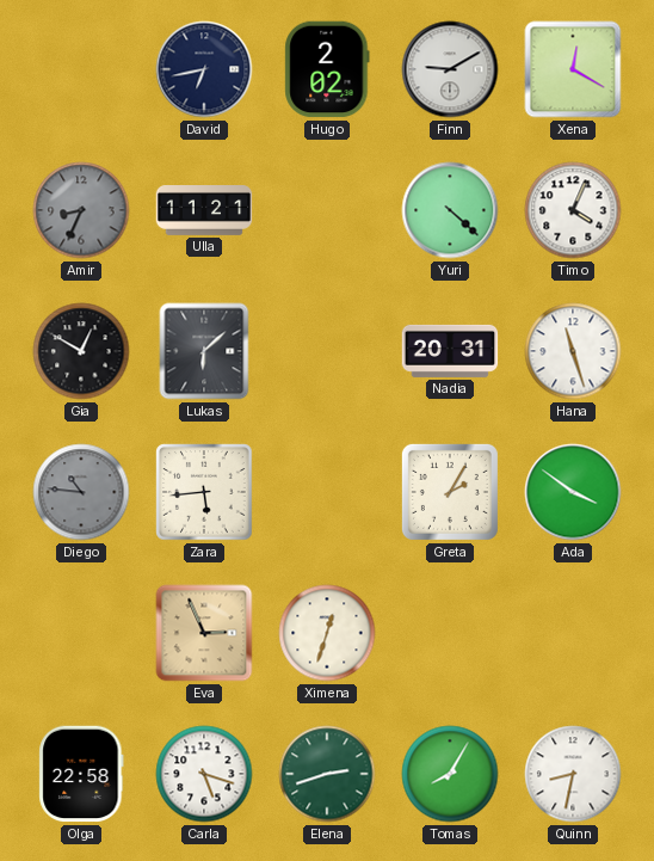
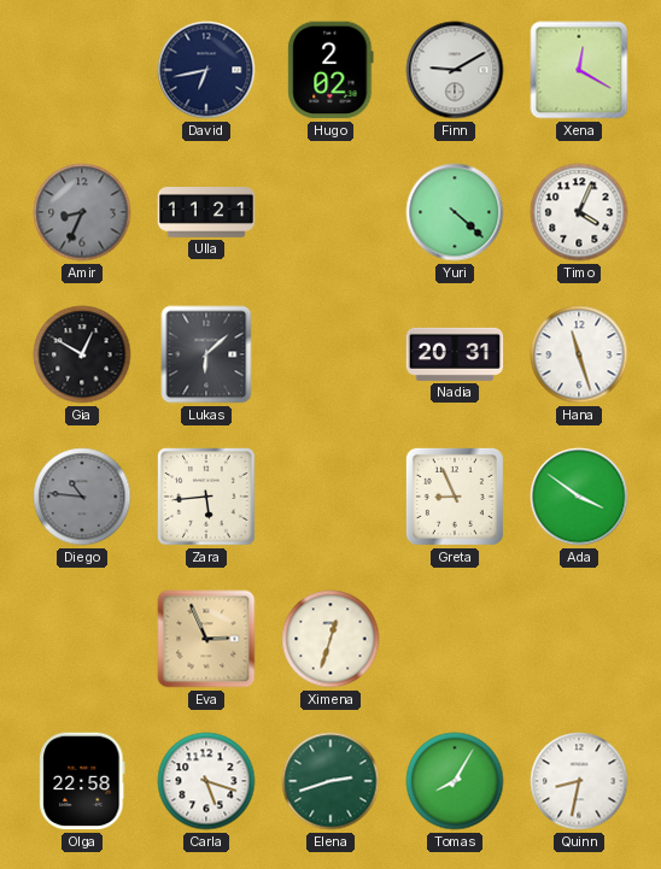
Greta: 2:05 -> 8:56
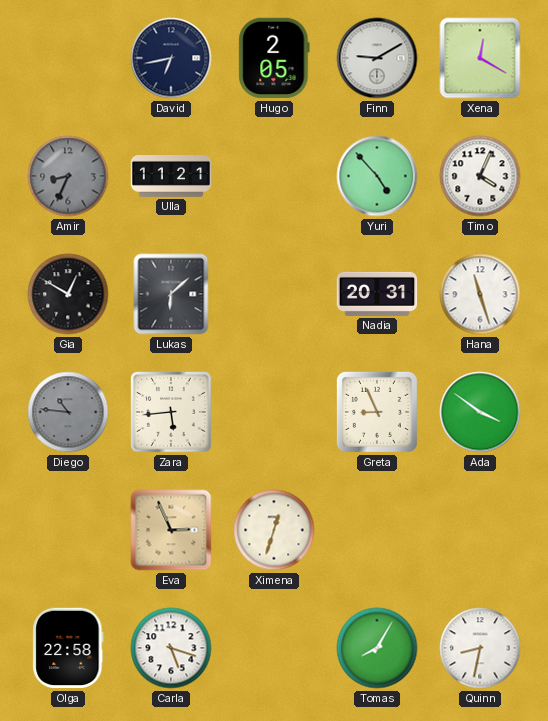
Hugo: 2:02 -> 2:05
Yuri: 4:22 -> 4:53
Elena: 2:42 -> none
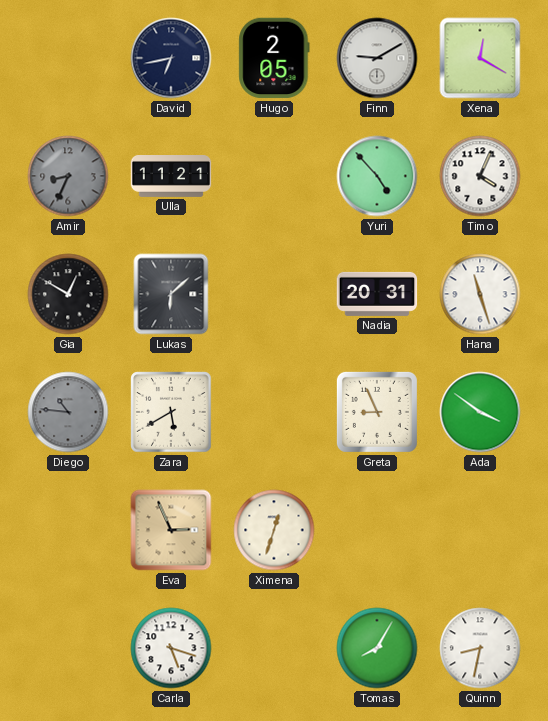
Zara: 5:44 -> 5:40
Olga: 22:58 -> none
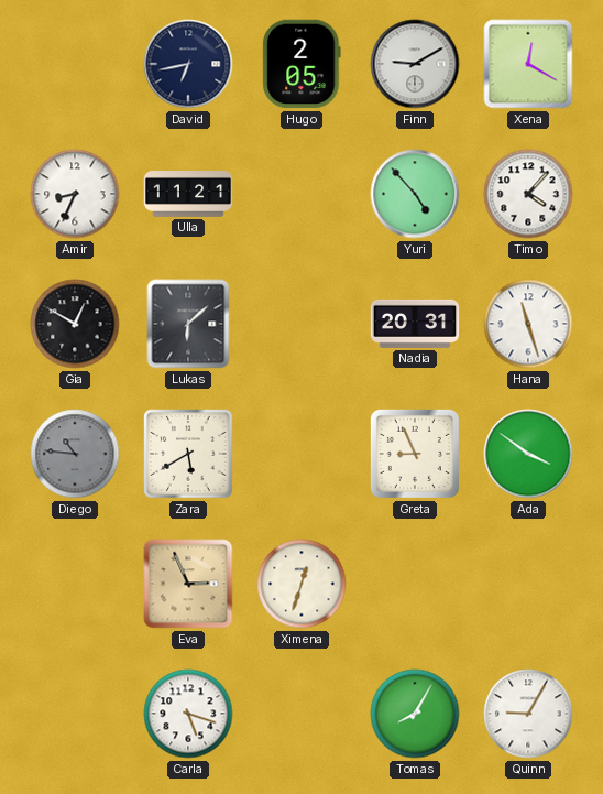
Amir dial: grey -> white
Timo: 4:04 -> 4:07
Quinn: 8:32 -> 9:05
